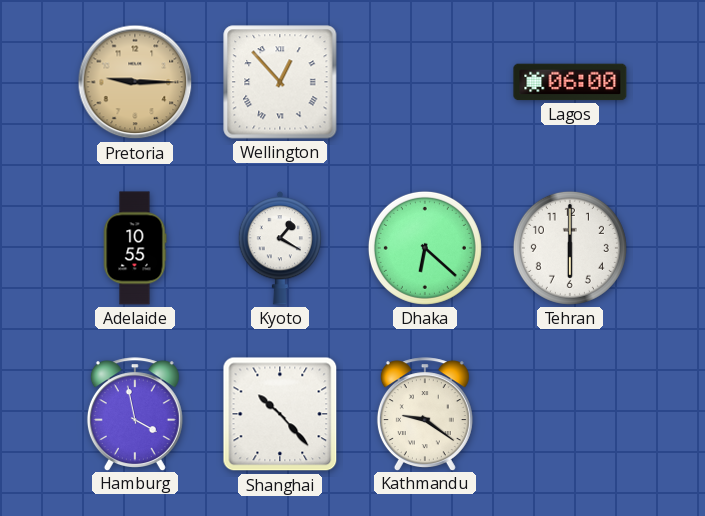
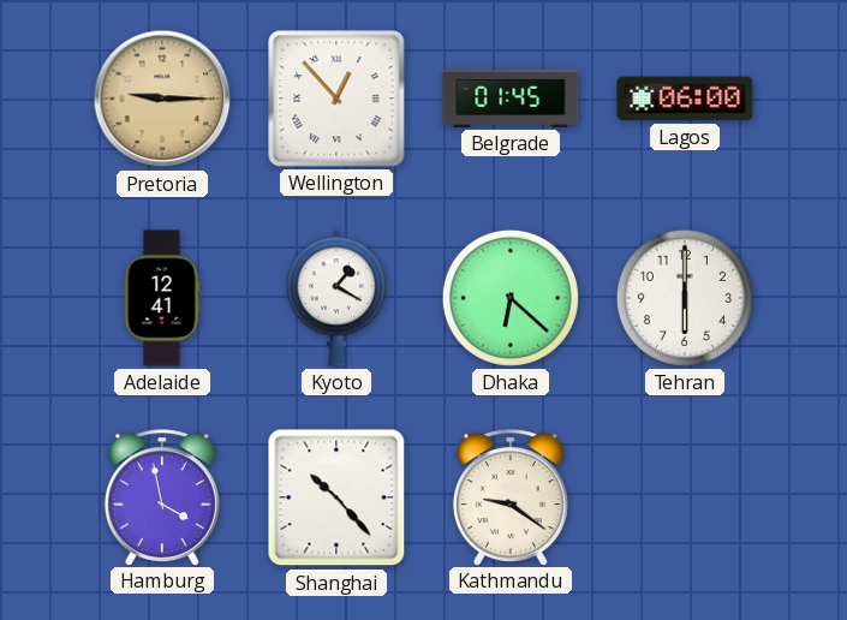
Belgrade: none -> 01:45
Adelaide: 10:55 -> 12:41
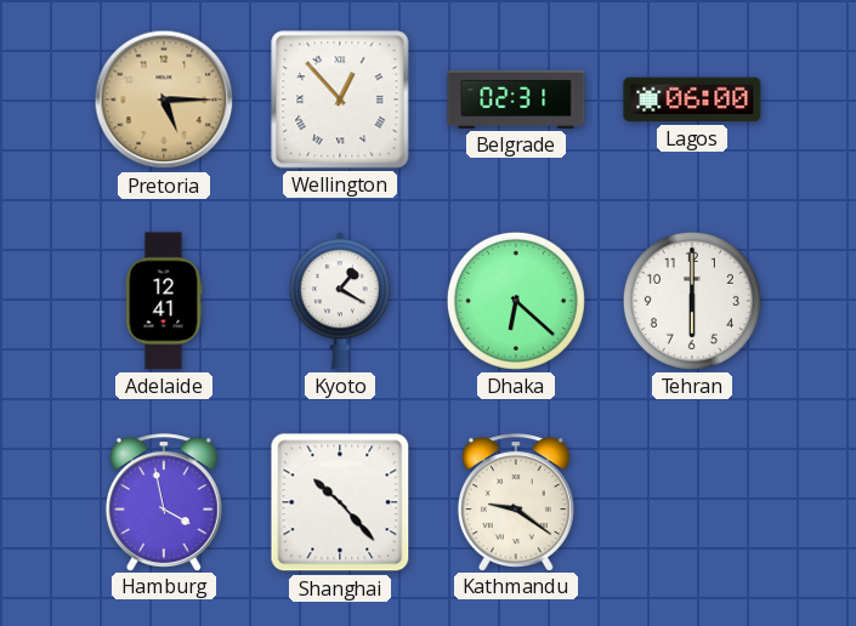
Pretoria: 9:15 -> 5:15
Belgrade: 01:45 -> 02:31
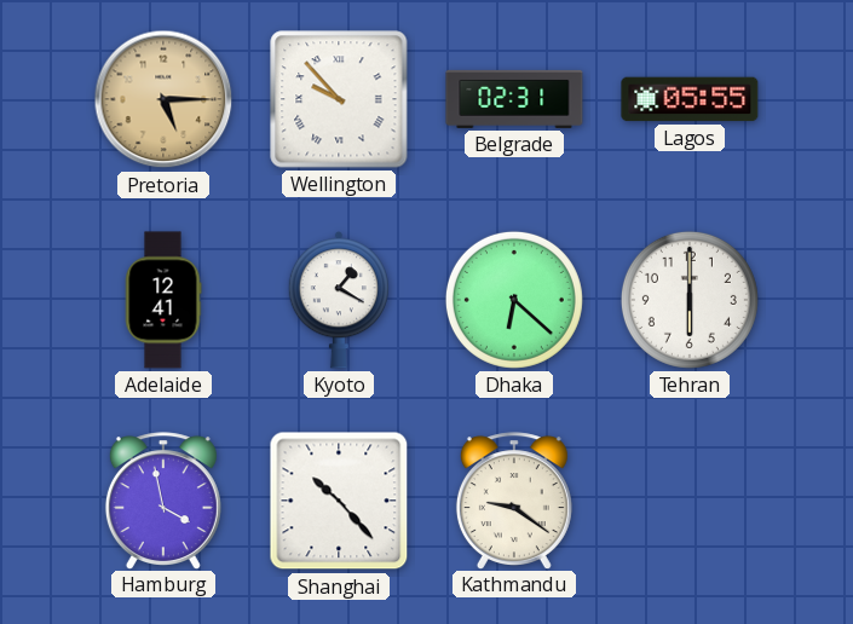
Wellington: 12:53 -> 9:53
Lagos: 06:00 -> 05:55
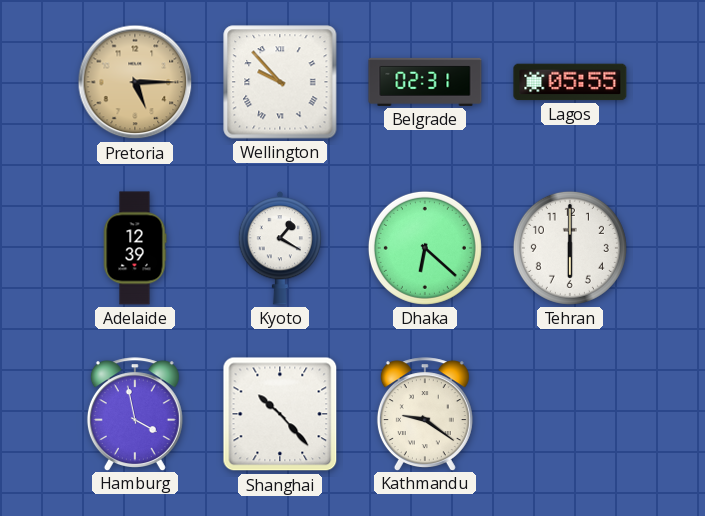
Adelaide: 12:41 -> 12:39
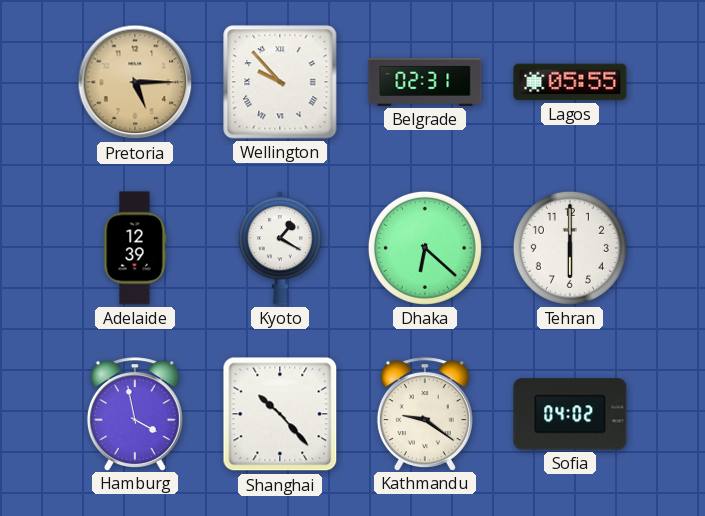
Sofia: none -> 04:02
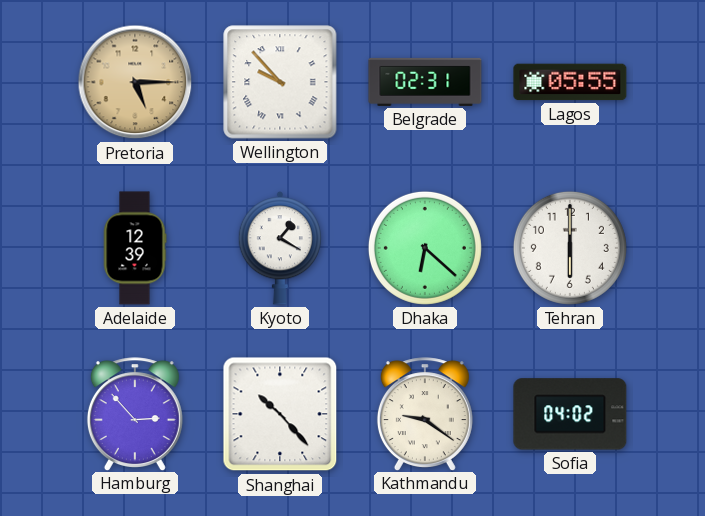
Hamburg: 3:58 -> 2:53
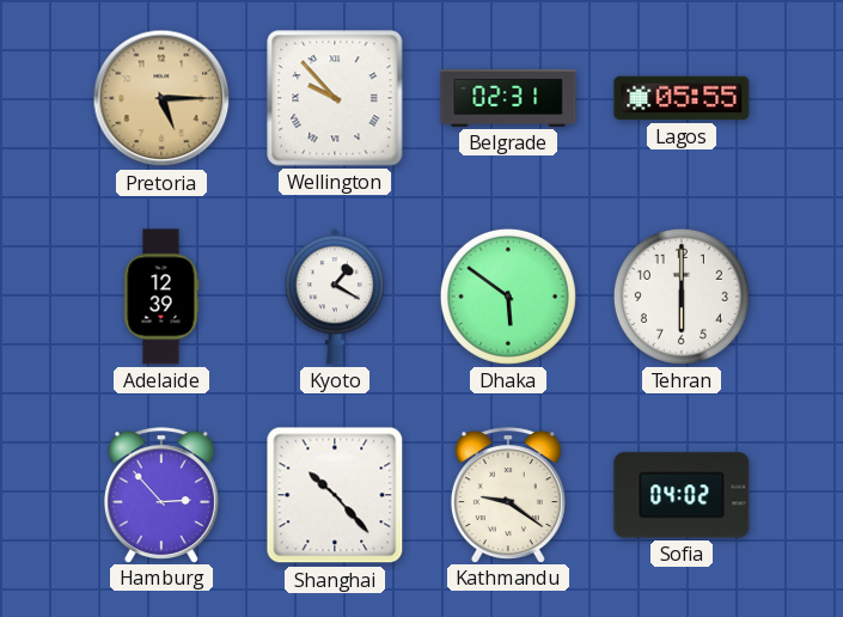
Dhaka: 6:22 -> 5:51
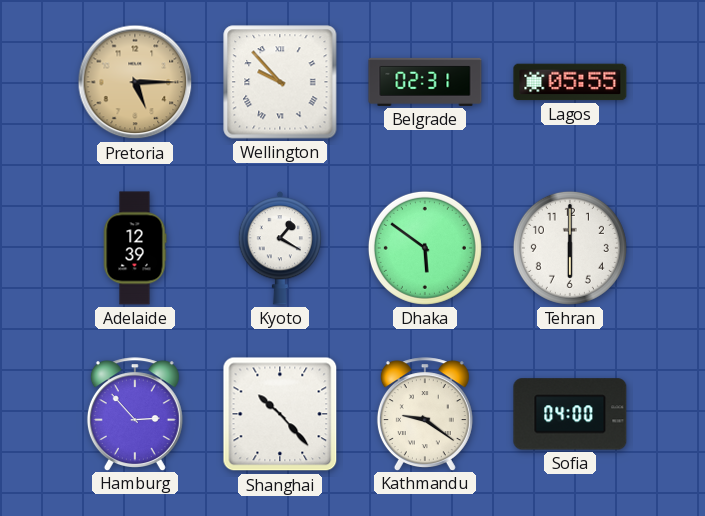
Sofia: 04:02 -> 04:00
